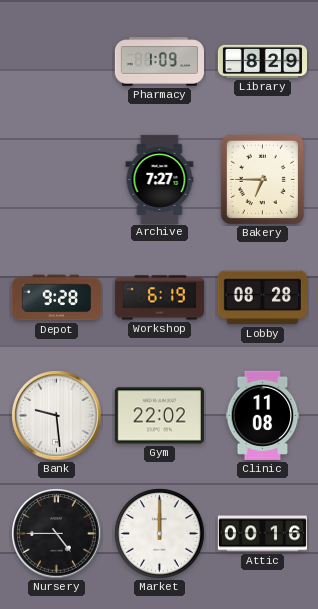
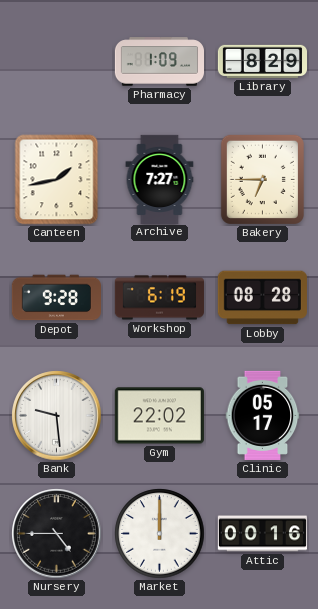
Canteen: none -> 1:43
Clinic: 11:08 -> 05:17
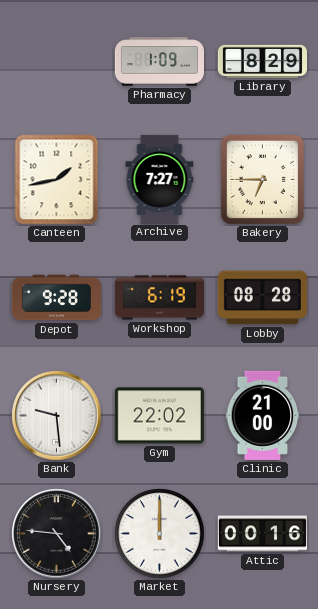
Clinic: 05:17 -> 21:00
Nursery: 4:45 -> 4:46
